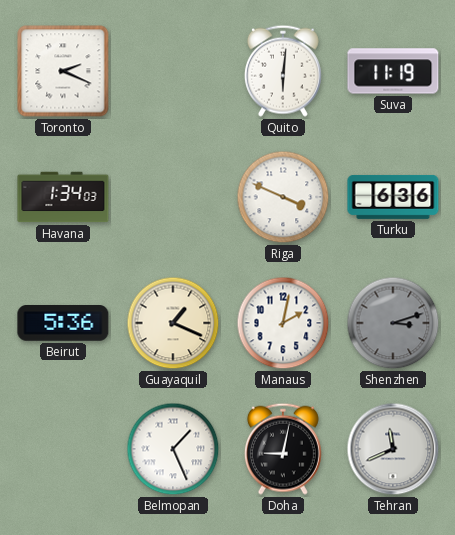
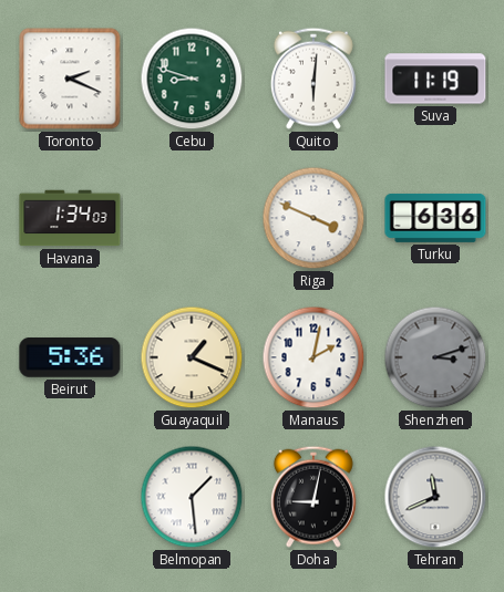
Cebu: none -> 8:48
Belmopan: 1:26 -> 1:29
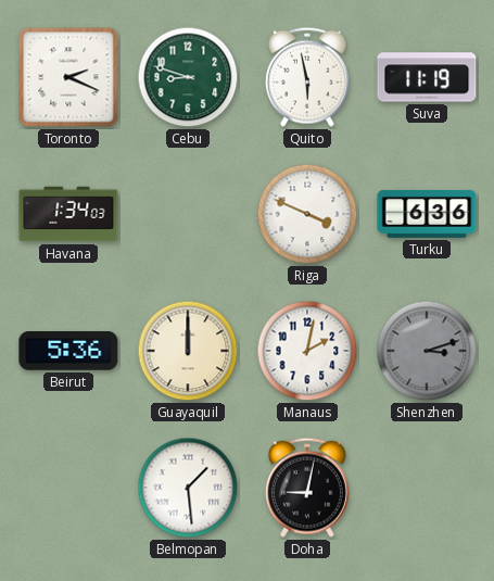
Quito: 6:01 -> 5:58
Guayaquil: 1:19 -> 12:00
Tehran: 11:41 -> none
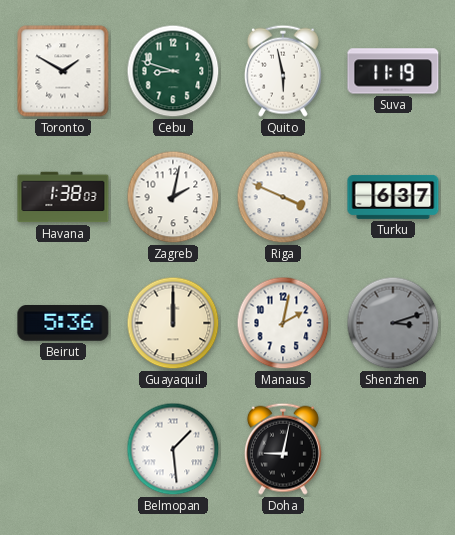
Toronto: 2:19 -> 1:50
Havana: 1:34 -> 1:38
Zagreb: none -> 2:02
Turku: 6:36 -> 6:37
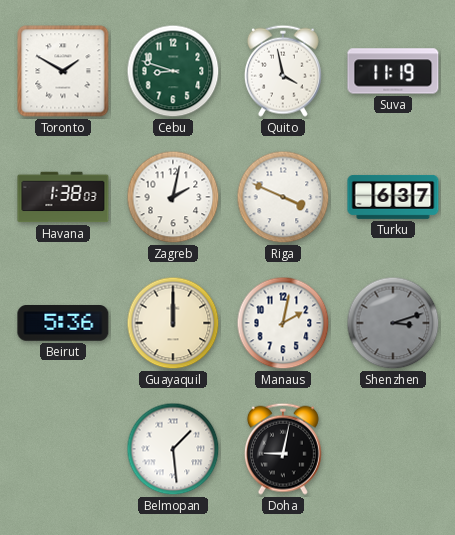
Quito: 5:58 -> 3:58
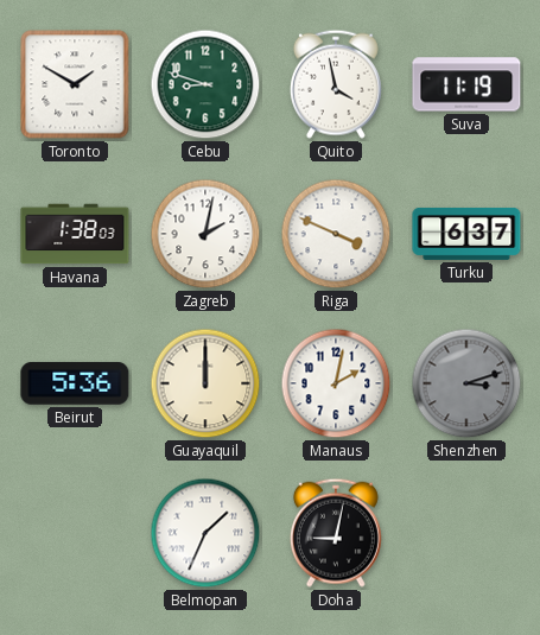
Belmopan: 1:29 -> 1:34
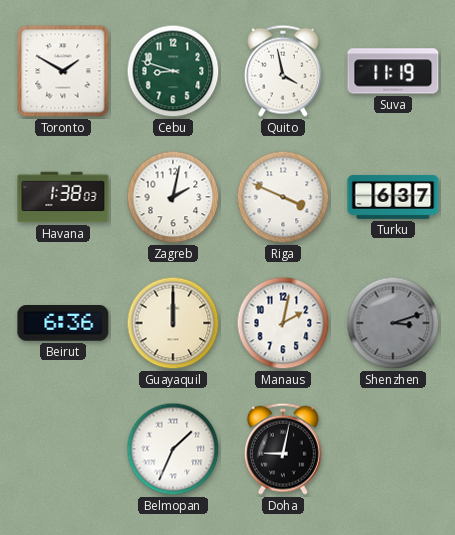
Beirut: 5:36 -> 6:36
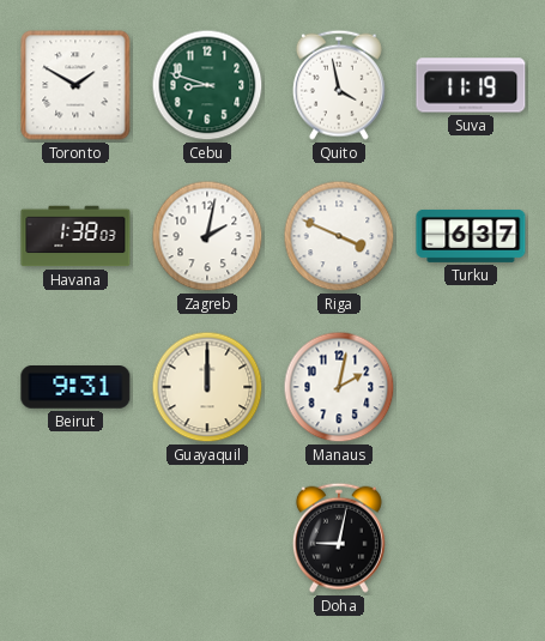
Beirut: 6:36 -> 9:31
Shenzhen: 3:12 -> none
Belmopan: 1:34 -> none
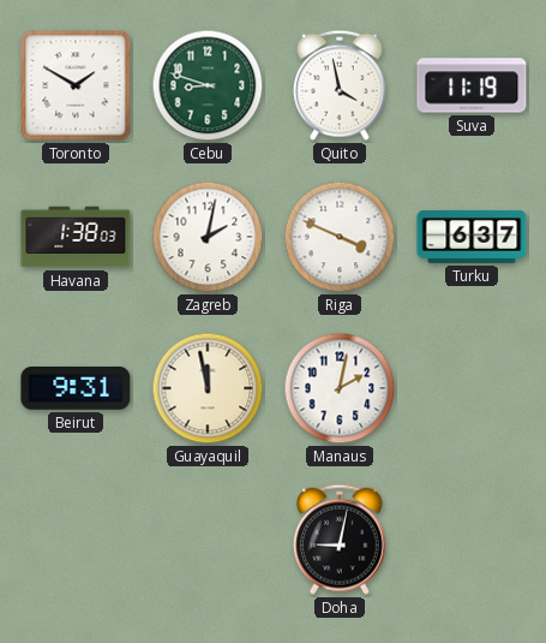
Guayaquil: 12:00 -> 11:58
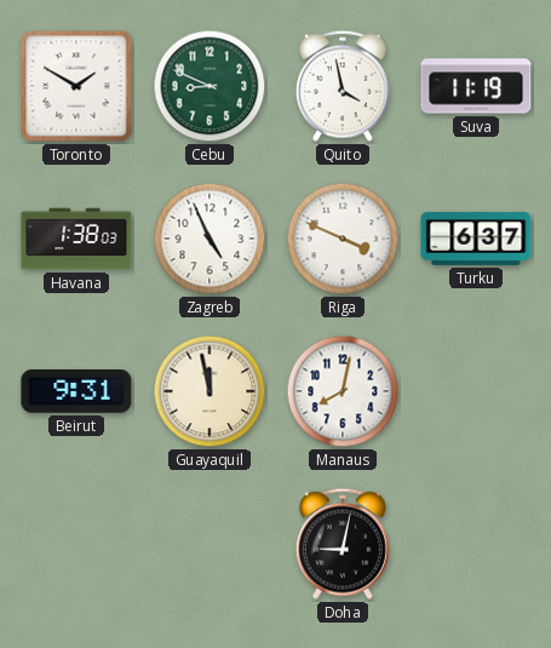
Cebu: 8:48 -> 8:49
Zagreb: 2:02 -> 4:56
Manaus: 2:02 -> 8:02
